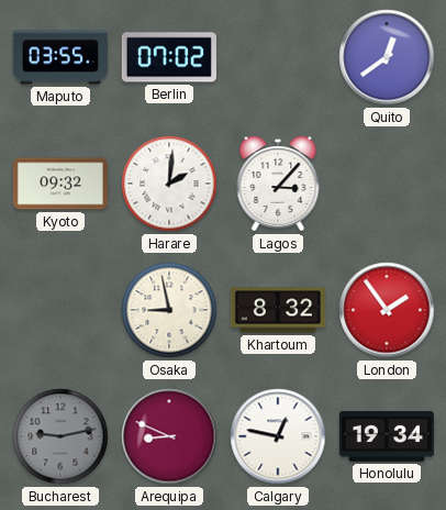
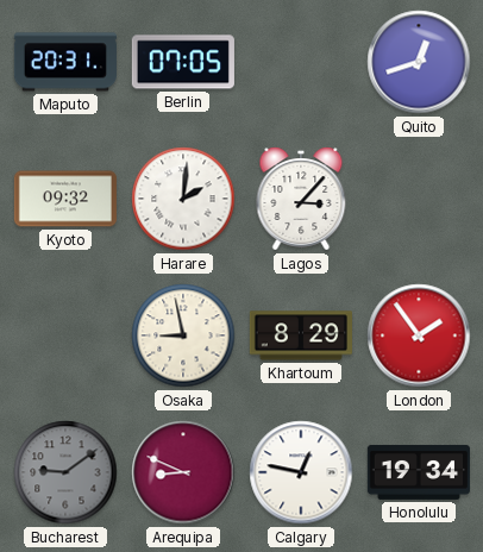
Maputo: 03:55 -> 20:31
Berlin: 07:02 -> 07:05
Quito: 12:39 -> 12:42
Khartoum: 8:32 -> 8:29
Bucharest: 9:13 -> 9:09
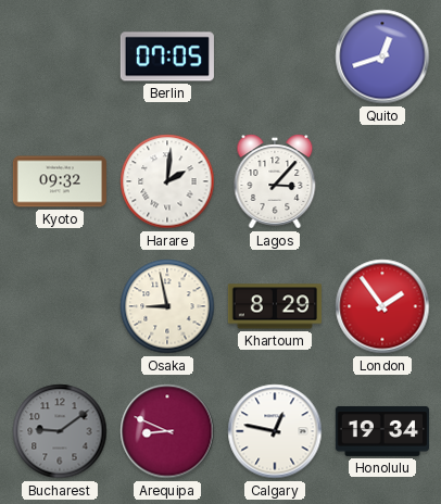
Maputo: 20:31 -> none
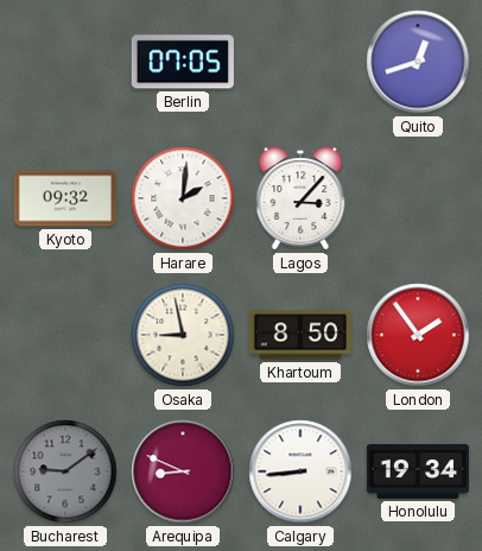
Khartoum: 8:29 -> 8:50
Calgary: 12:47 -> 8:44
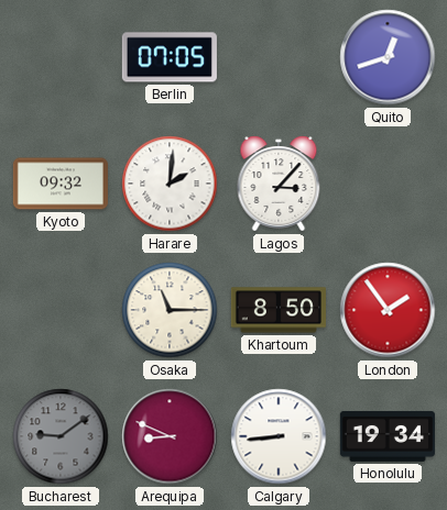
Osaka: 8:58 -> 11:15
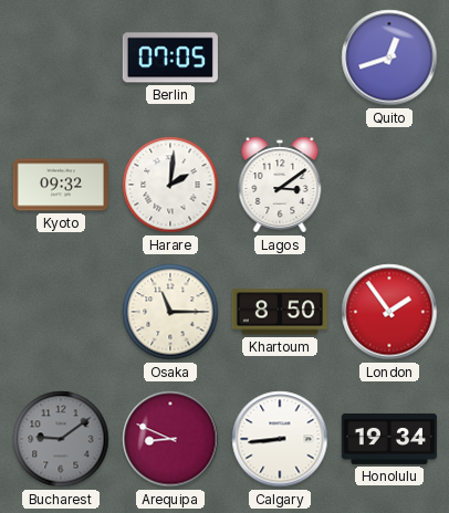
Lagos: 3:07 -> 3:09
